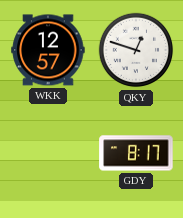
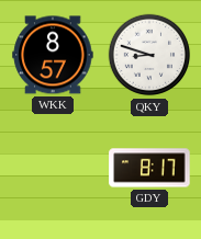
WKK: 12:57 -> 8:57
QKY: 12:48 -> 8:48
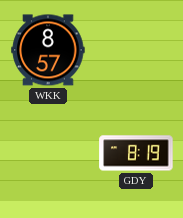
QKY: 8:48 -> none
GDY: 8:17 -> 8:19
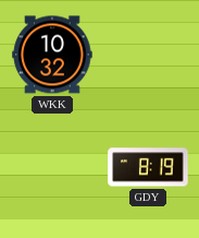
WKK: 8:57 -> 10:32
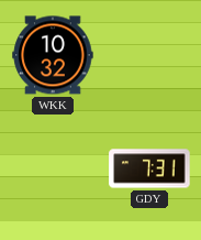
GDY: 8:19 -> 7:31
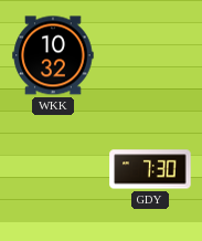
GDY: 7:31 -> 7:30
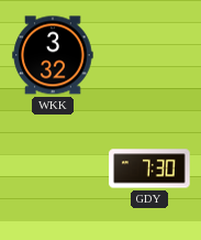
WKK: 10:32 -> 3:32
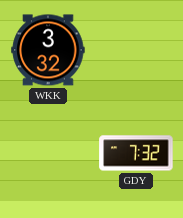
GDY: 7:30 -> 7:32
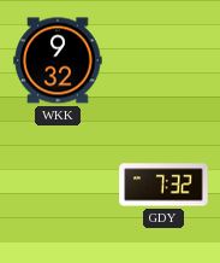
WKK: 3:32 -> 9:32
